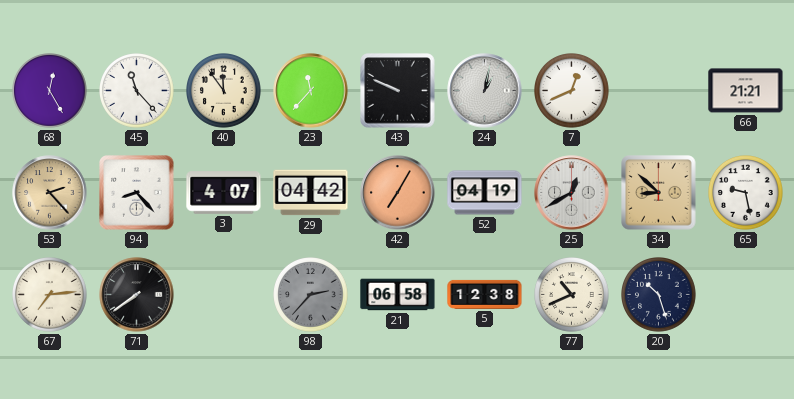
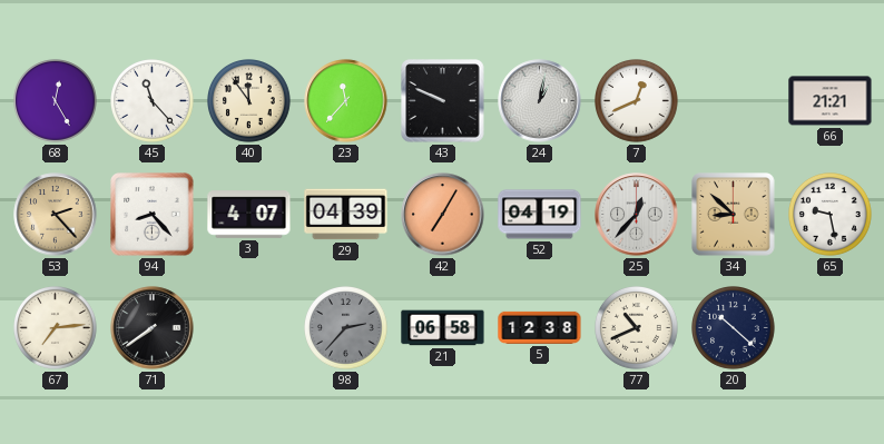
29: 04:42 -> 04:39
25: 12:40 -> 12:37
20: 10:27 -> 10:22
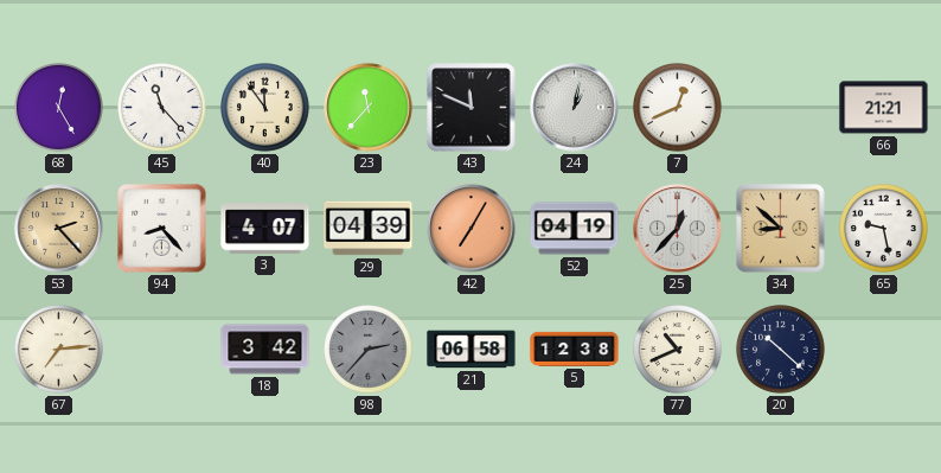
43: 9:49 -> 11:49
71: 7:39 -> none
18: none -> 3:42
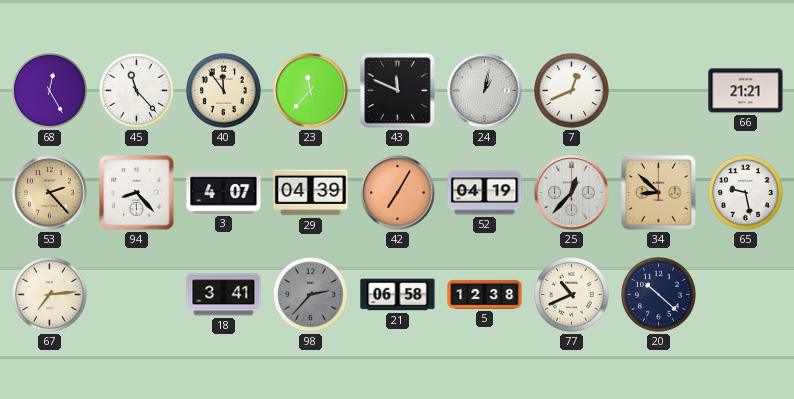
18: 3:42 -> 3:41
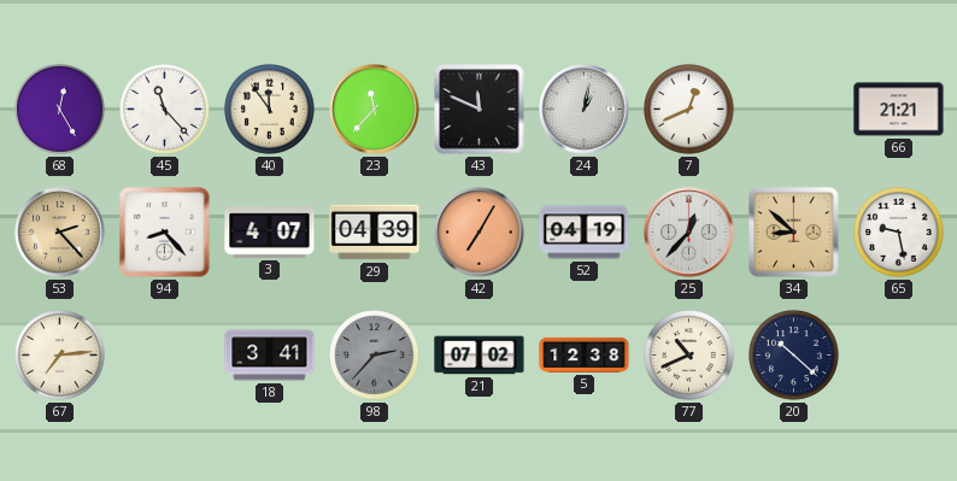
21: 06:58 -> 07:02
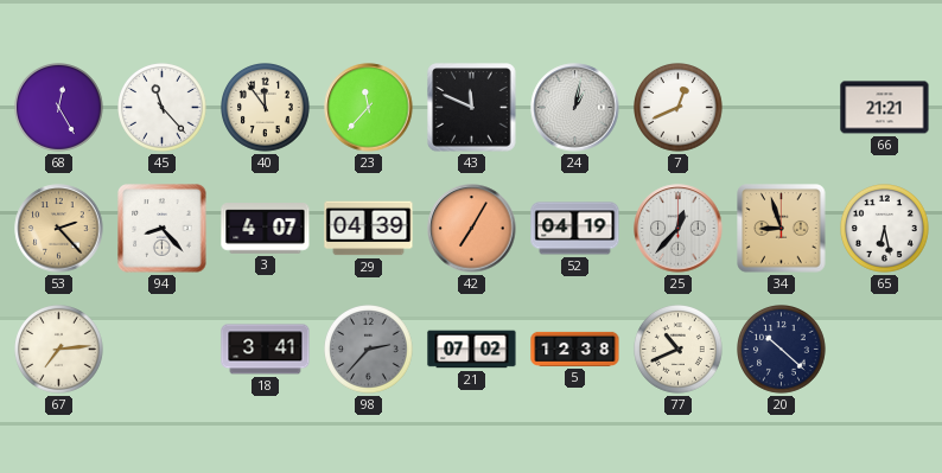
34: 8:52 -> 8:57
65: 9:28 -> 6:28
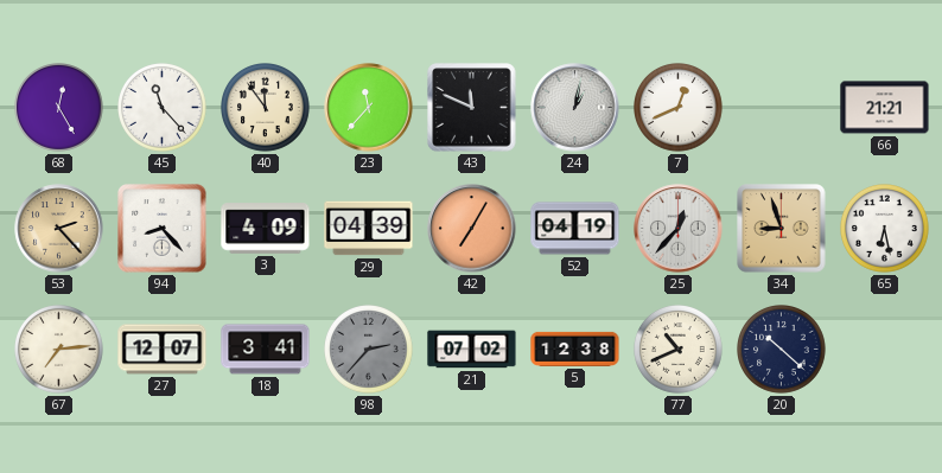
3: 4:07 -> 4:09
27: none -> 12:07
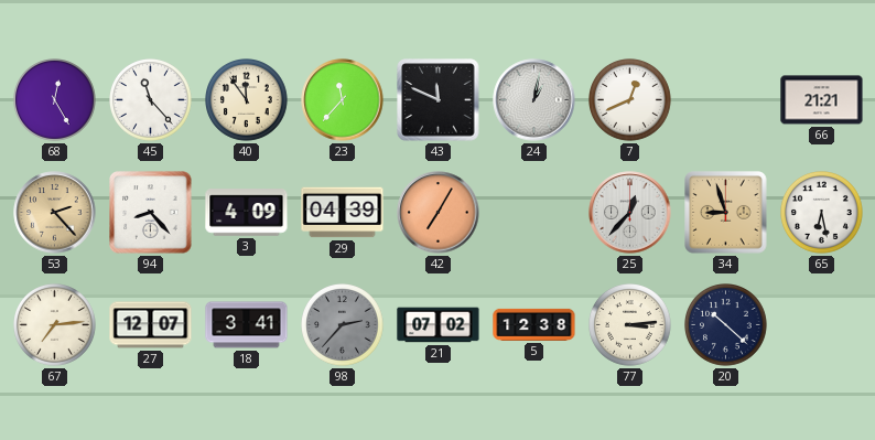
52: 04:19 -> none
77: 10:41 -> 3:14
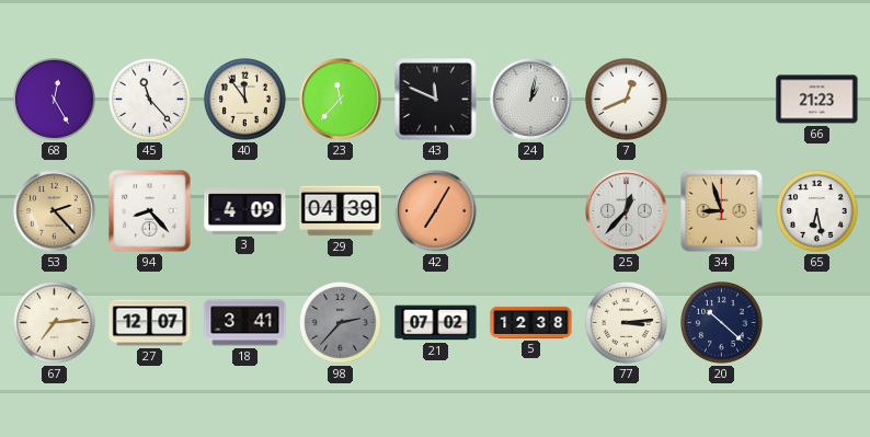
66: 21:21 -> 21:23
